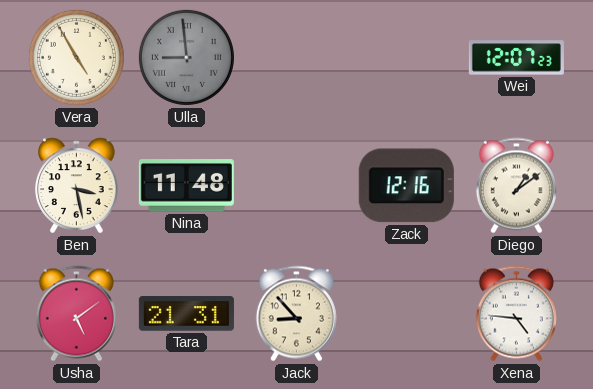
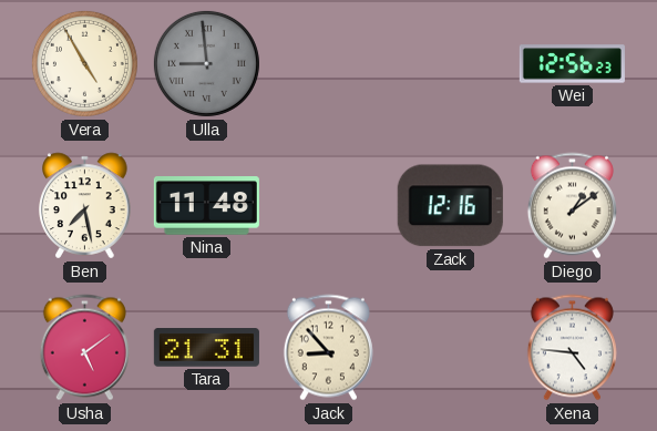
Wei: 12:07 -> 12:56
Ben: 3:28 -> 7:28
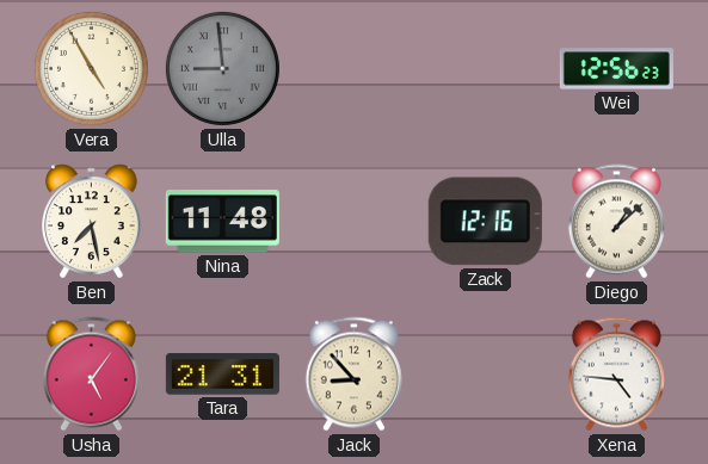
Diego: 1:09 -> 1:08
Usha: 5:09 -> 5:06
